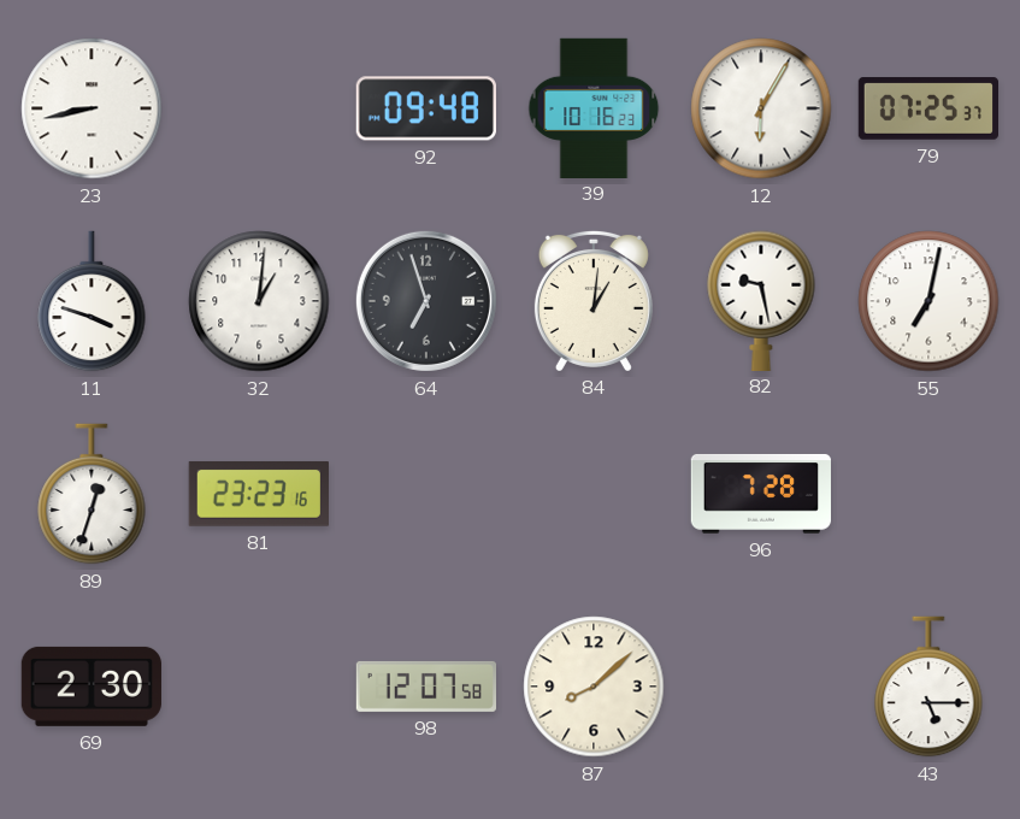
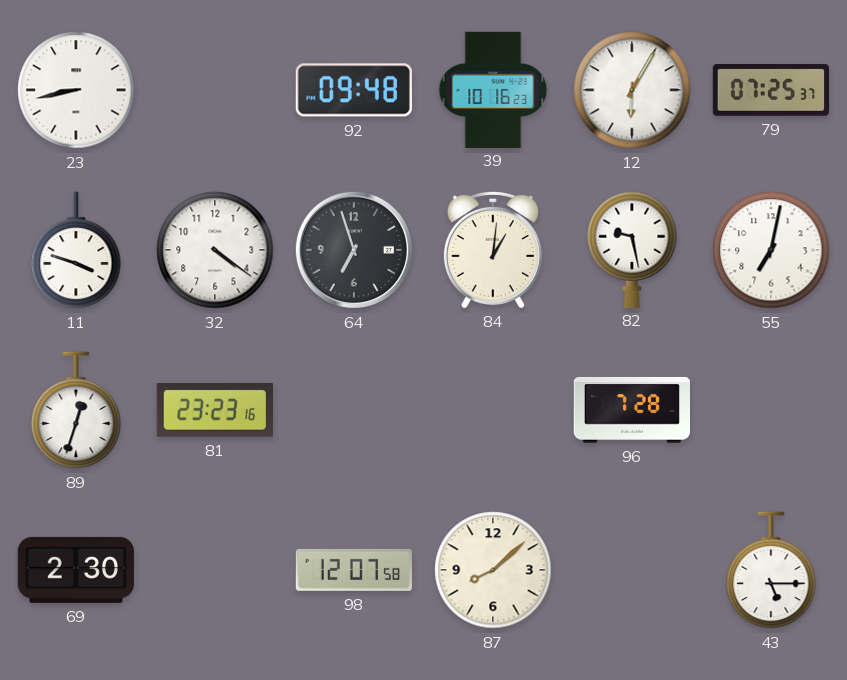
32: 1:01 -> 4:21
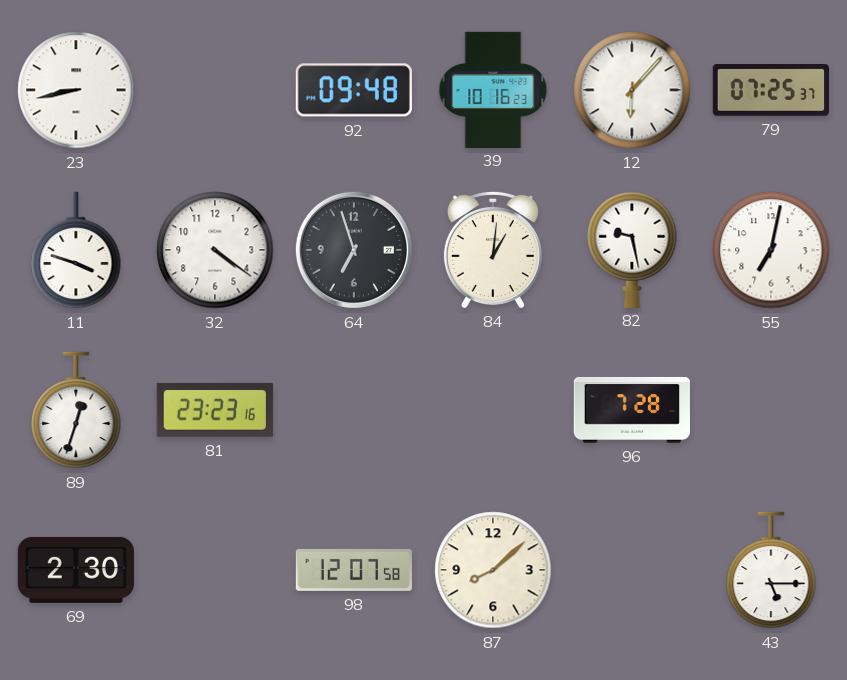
12: 6:05 -> 6:07
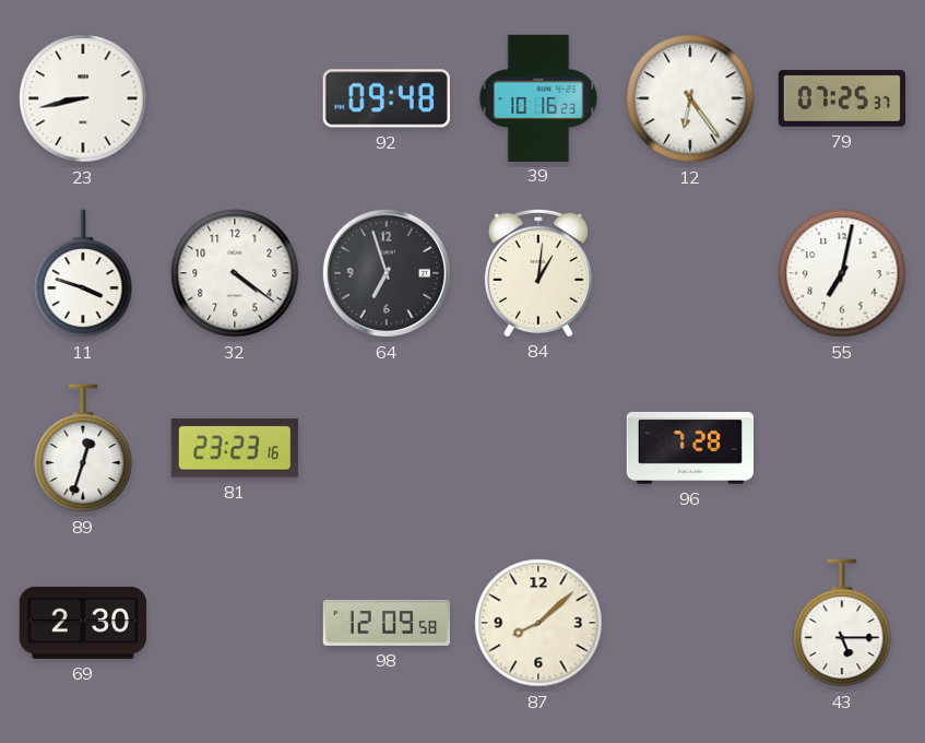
12: 6:07 -> 6:24
82: 9:28 -> none
98: 12:07 -> 12:09
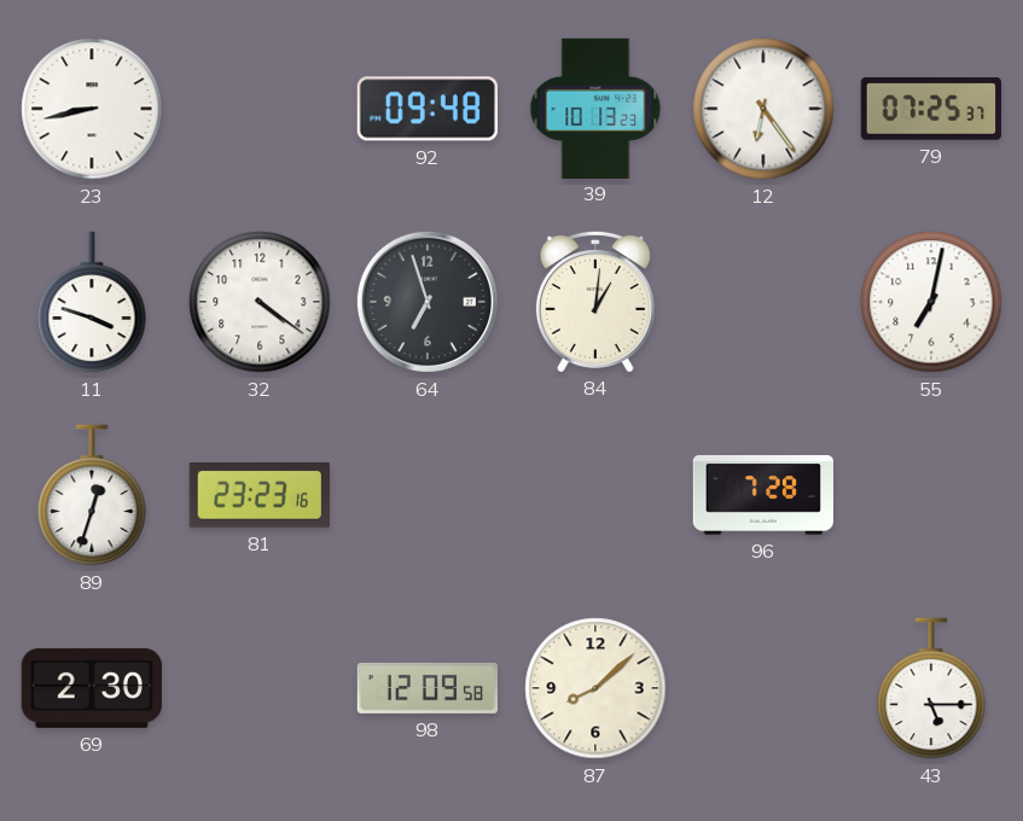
39: 10:16 -> 10:13
